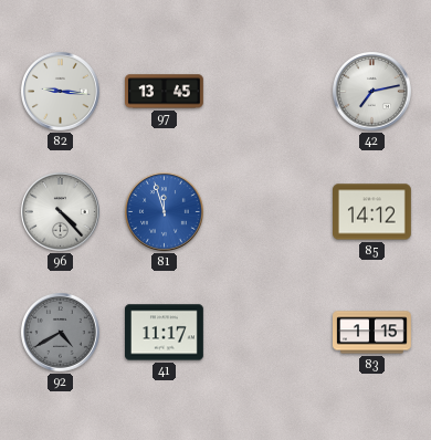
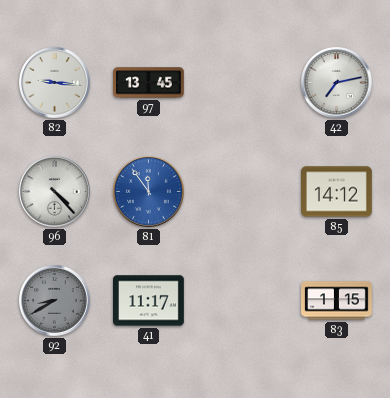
81: 11:57 -> 11:54
92: 4:40 -> 8:40
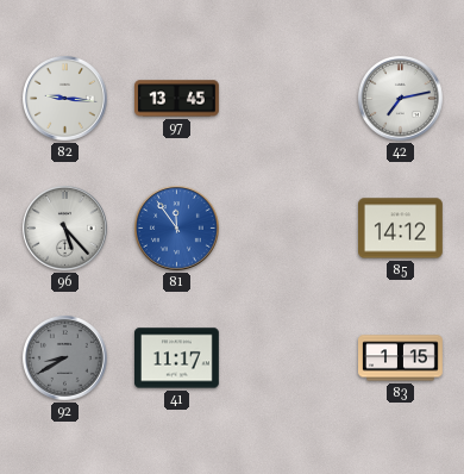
96: 4:23 -> 5:23
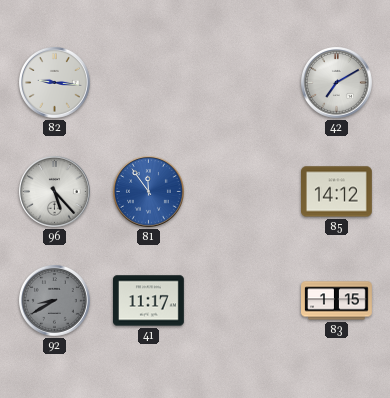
97: 13:45 -> none
42: 7:13 -> 7:10
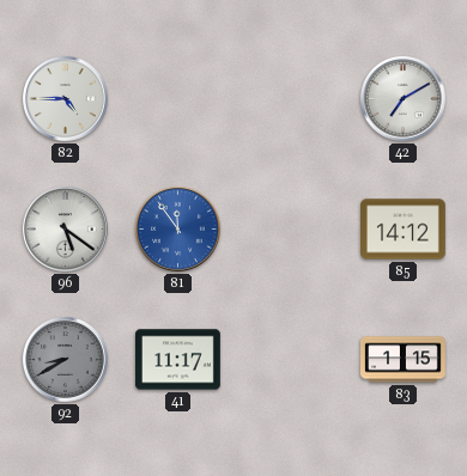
82: 9:16 -> 4:45
96: 5:23 -> 5:21
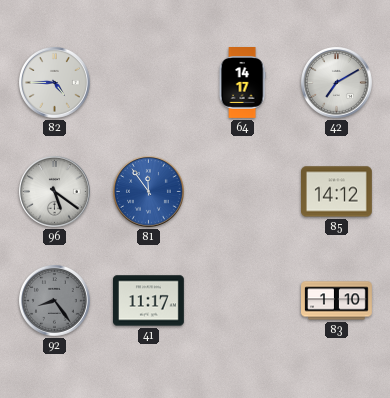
64: none -> 14:17
92: 8:40 -> 8:24
83: 1:15 -> 1:10
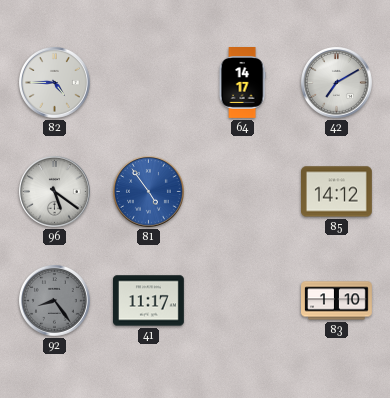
81: 11:54 -> 4:54
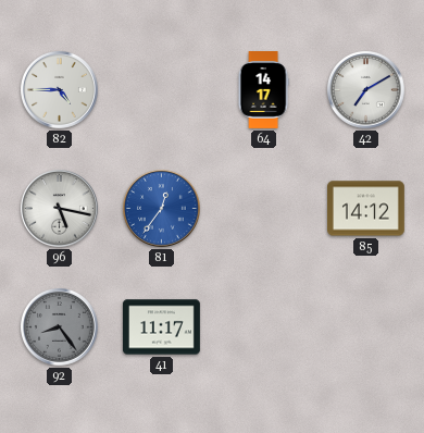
96: 5:21 -> 5:17
81: 4:54 -> 12:36
83: 1:10 -> none
